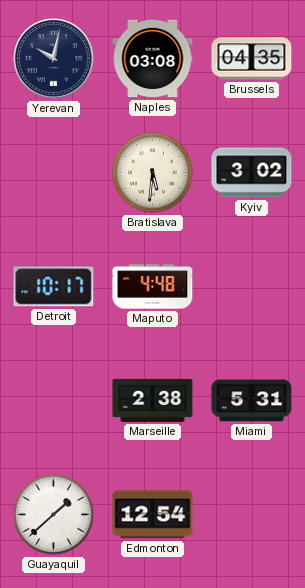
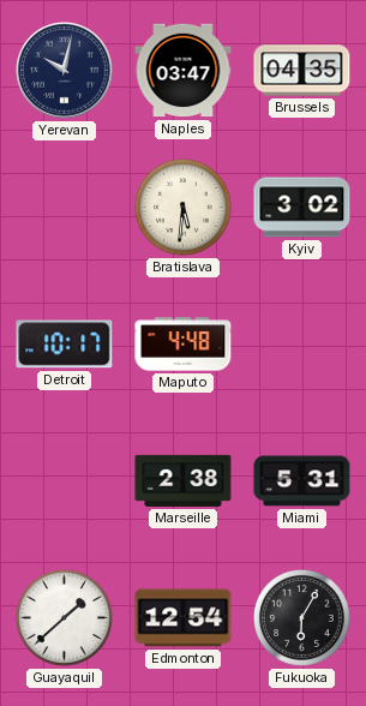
Naples: 03:08 -> 03:47
Fukuoka: none -> 6:05
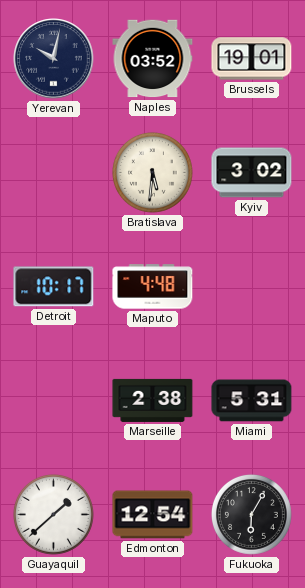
Naples: 03:47 -> 03:52
Brussels: 04:35 -> 19:01
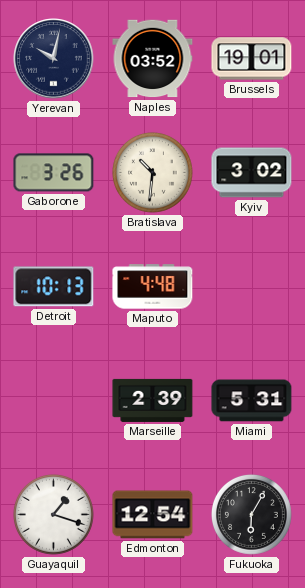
Gaborone: none -> 3:26
Bratislava: 5:31 -> 10:31
Detroit: 10:17 -> 10:13
Marseille: 2:38 -> 2:39
Guayaquil: 1:38 -> 1:18
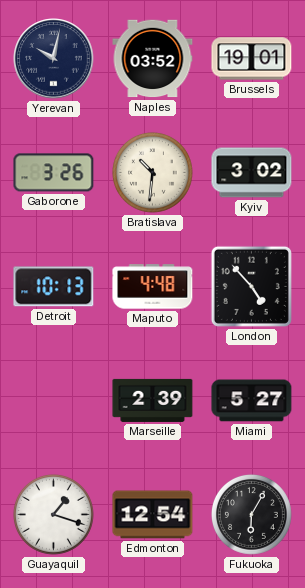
London: none -> 4:53
Miami: 5:31 -> 5:27
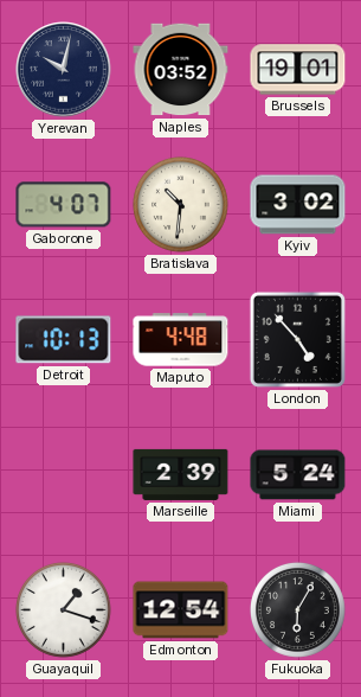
Gaborone: 3:26 -> 4:07
Miami: 5:27 -> 5:24
